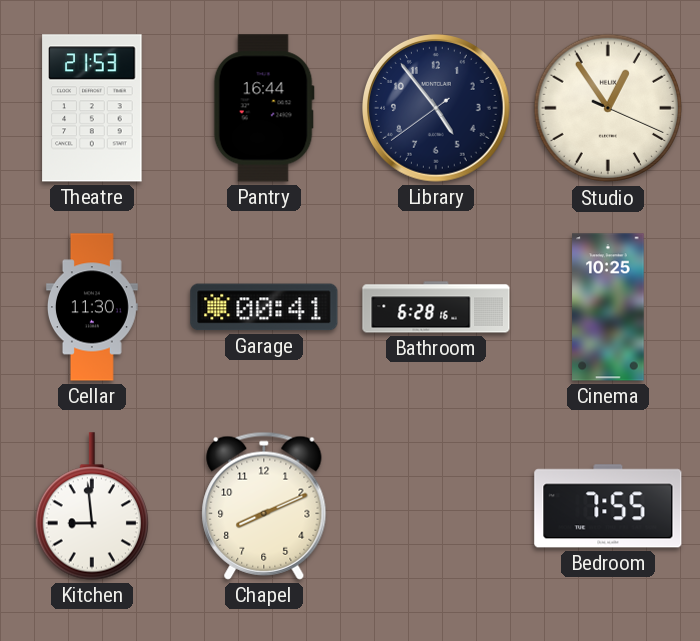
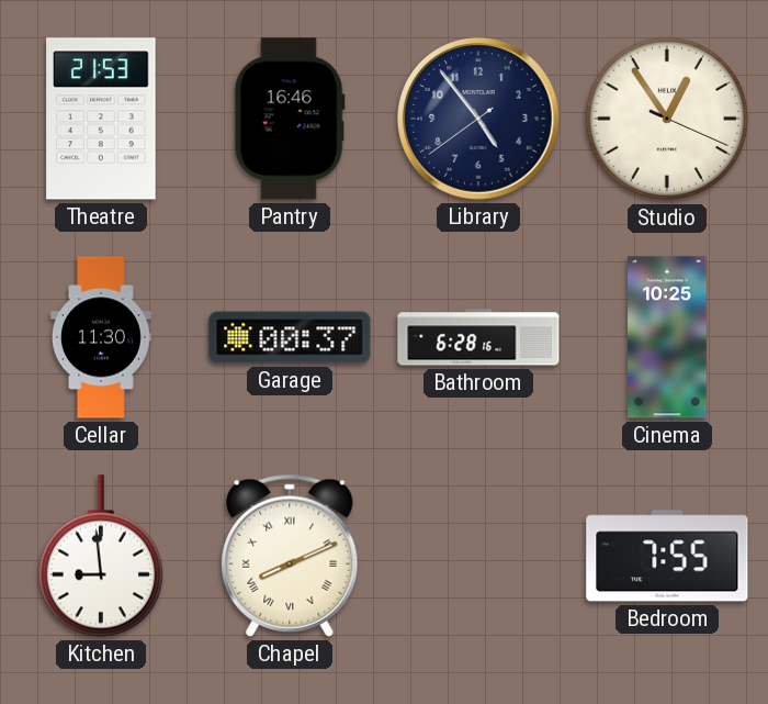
Pantry: 16:44 -> 16:46
Garage: 00:41 -> 00:37
Chapel numerals: Arabic -> Roman
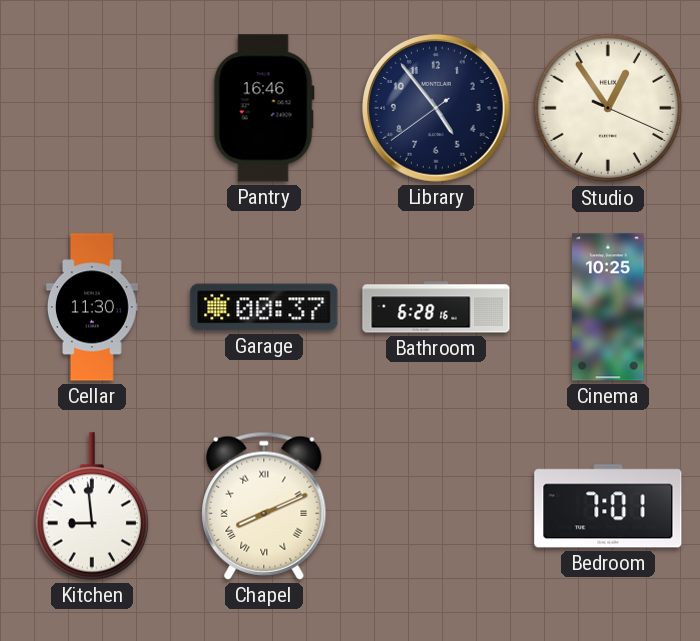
Theatre: 21:53 -> none
Bedroom: 7:55 -> 7:01
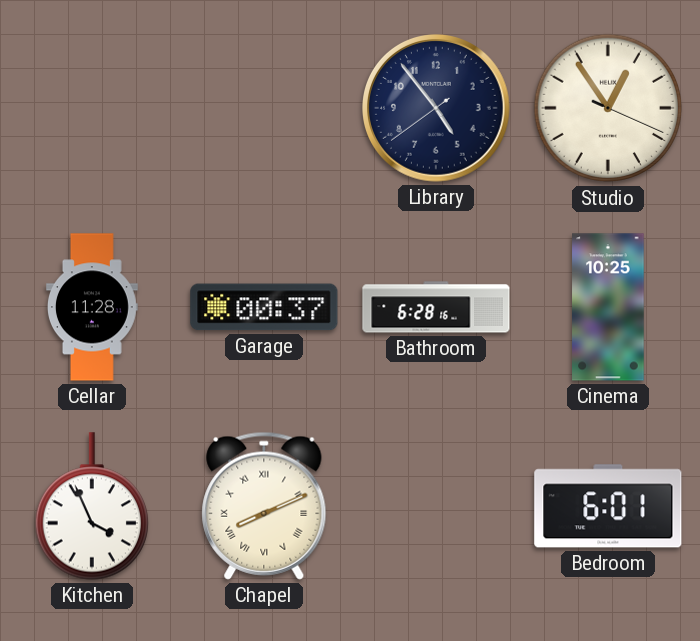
Pantry: 16:46 -> none
Cellar: 11:30 -> 11:28
Kitchen: 8:59 -> 3:56
Bedroom: 7:01 -> 6:01
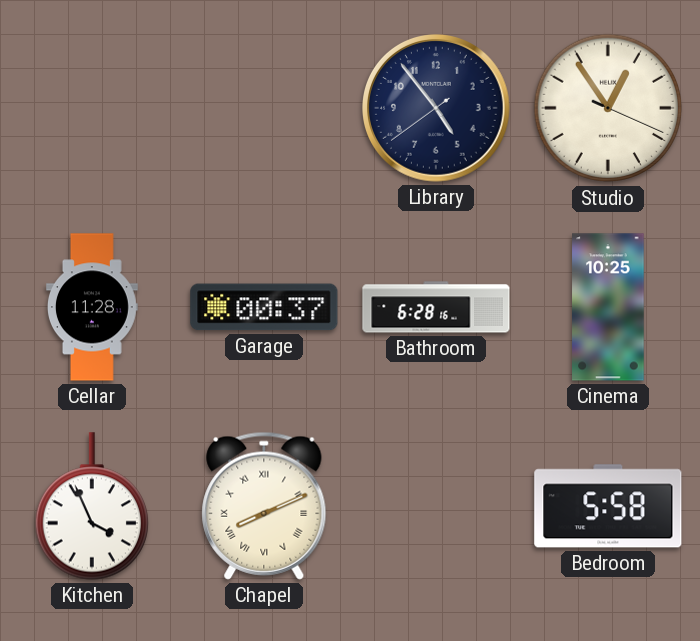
Bedroom: 6:01 -> 5:58
